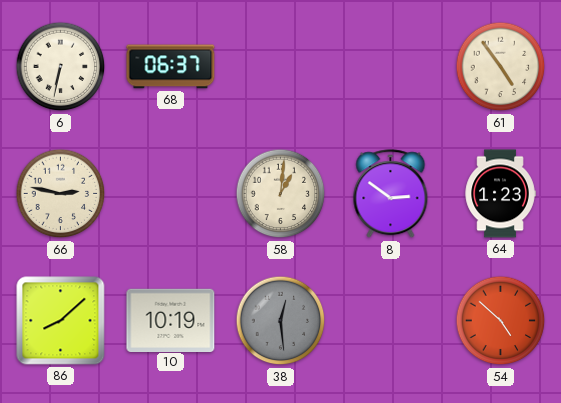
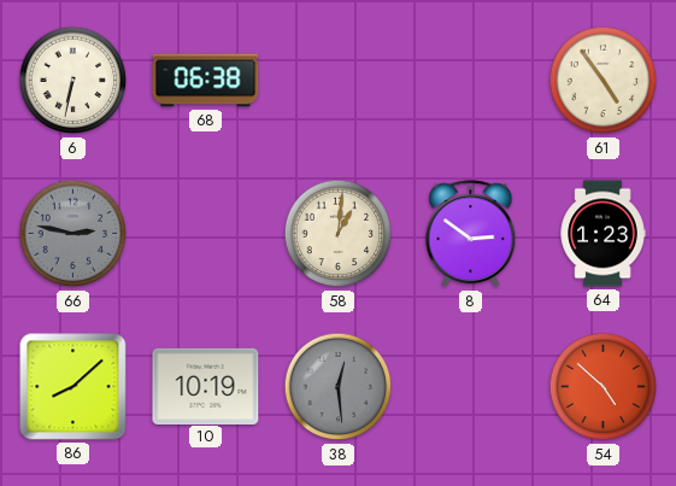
68: 06:37 -> 06:38
66 dial: cream -> grey
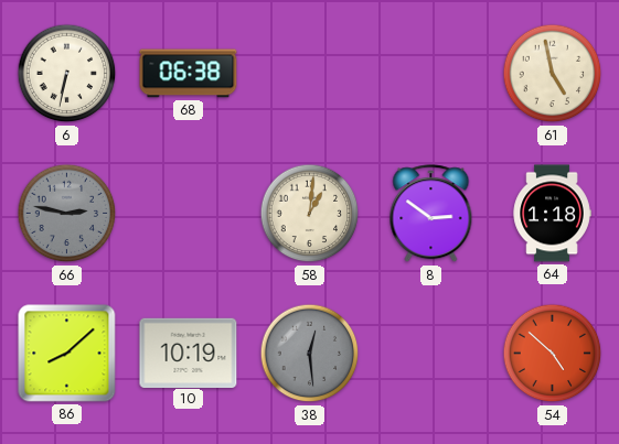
61: 4:54 -> 4:58
64: 1:23 -> 1:18
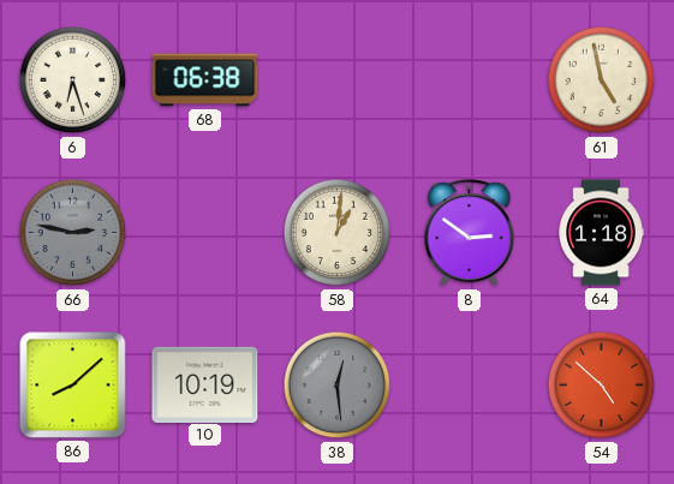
6: 6:32 -> 6:27
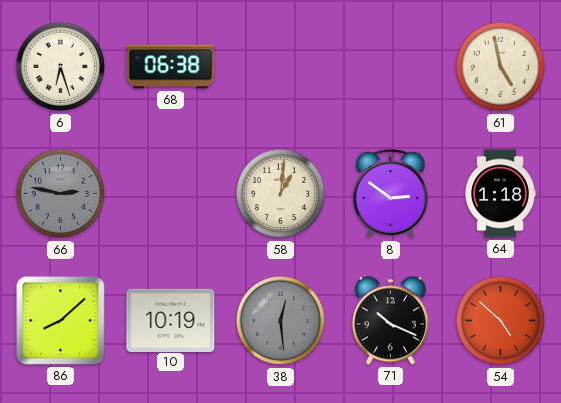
71: none -> 10:19
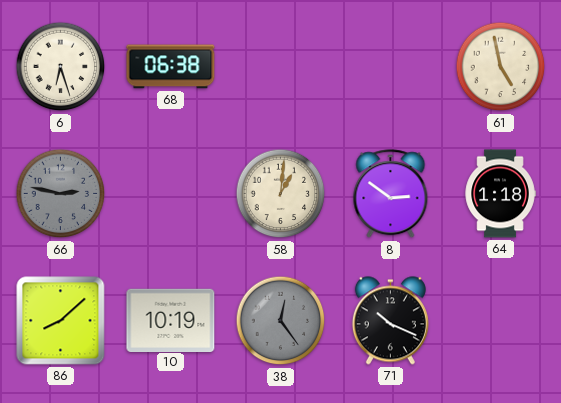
38: 12:29 -> 12:24
54: 4:52 -> none
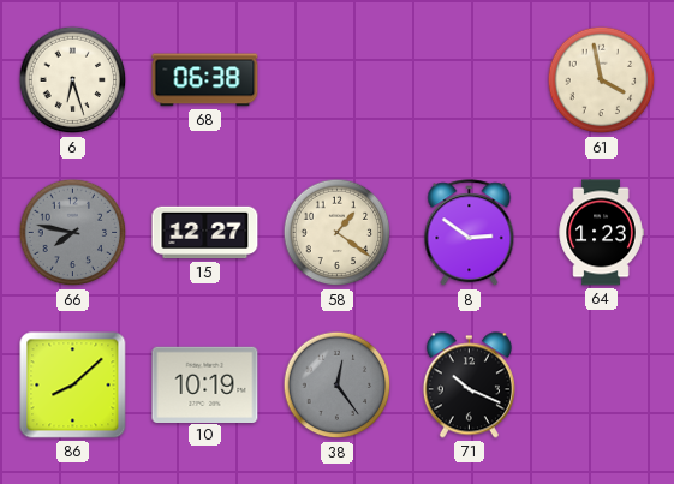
61: 4:58 -> 3:58
66: 2:47 -> 7:47
15: none -> 12:27
58: 1:01 -> 1:21
64: 1:18 -> 1:23
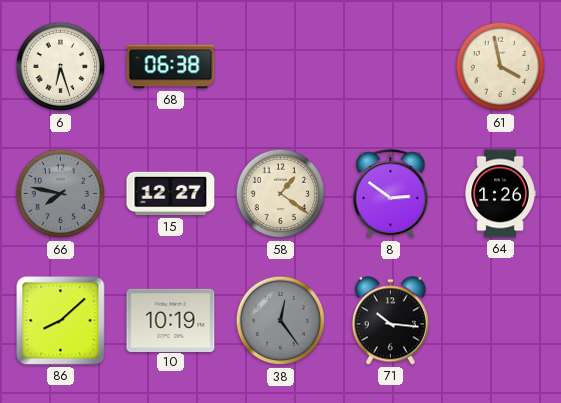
64: 1:23 -> 1:26
71: 10:19 -> 10:16
